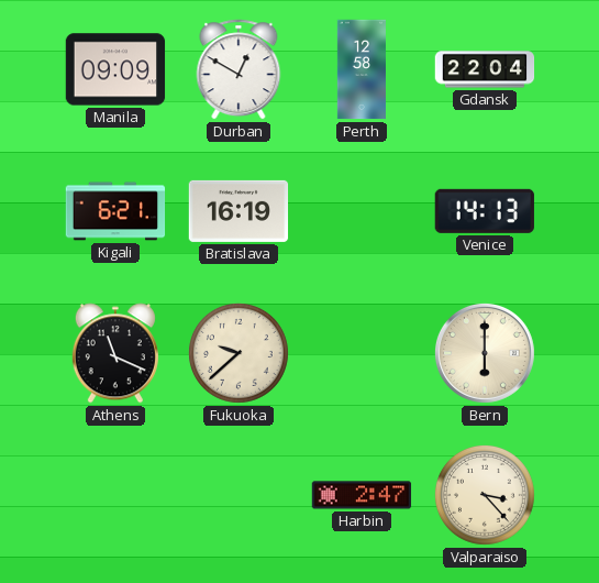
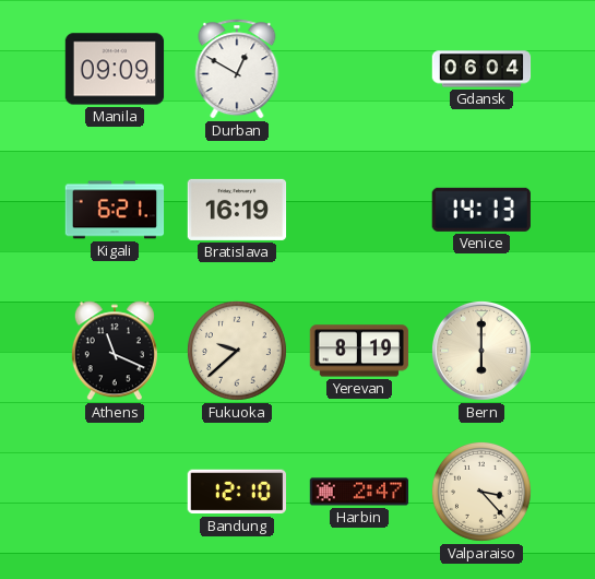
Perth: 12:58 -> none
Gdansk: 22:04 -> 06:04
Yerevan: none -> 8:19
Bandung: none -> 12:10
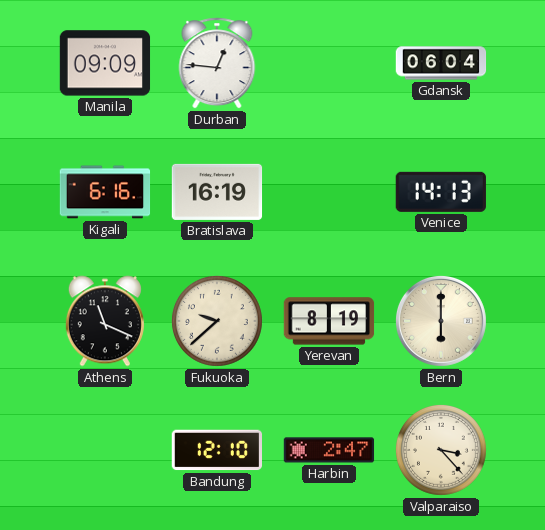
Durban: 12:50 -> 12:46
Kigali: 6:21 -> 6:16
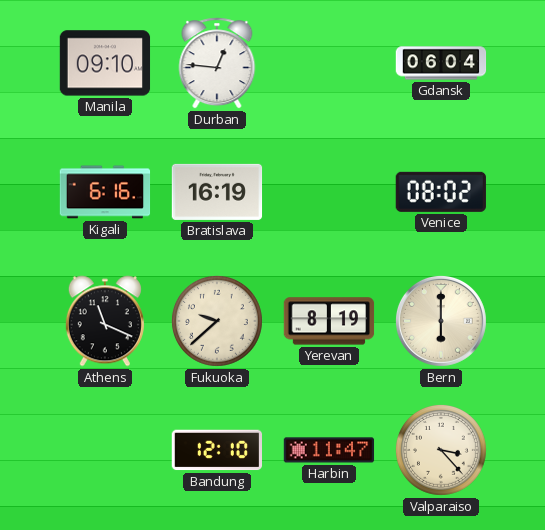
Manila: 09:09 -> 09:10
Venice: 14:13 -> 08:02
Harbin: 2:47 -> 11:47
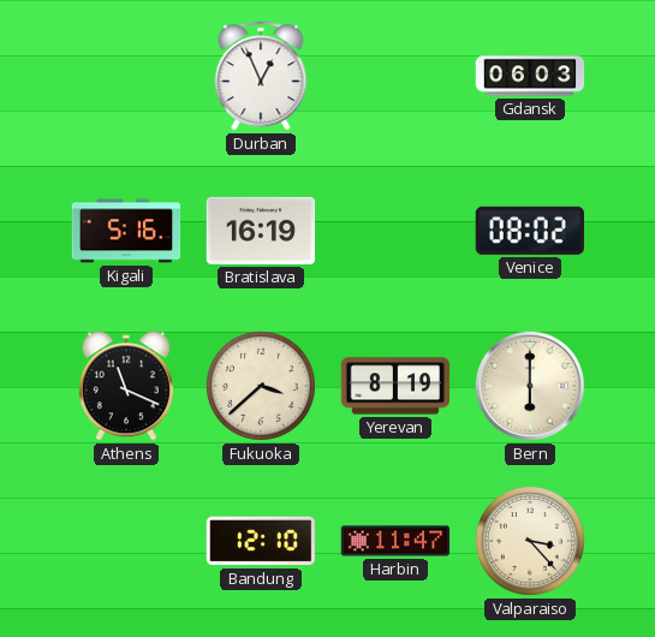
Manila: 09:10 -> none
Durban: 12:46 -> 12:56
Gdansk: 06:04 -> 06:03
Kigali: 6:16 -> 5:16
Fukuoka: 9:38 -> 3:38
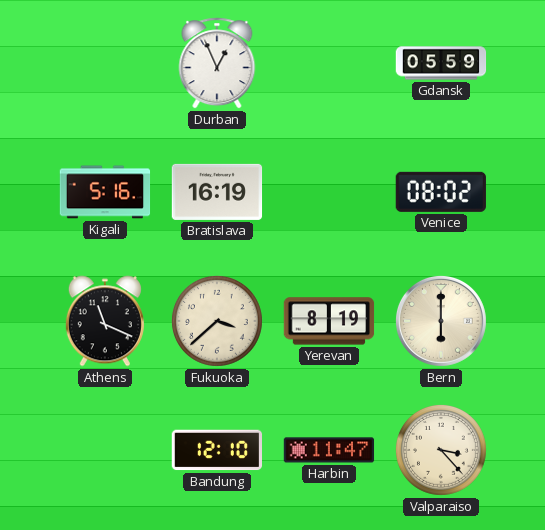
Gdansk: 06:03 -> 05:59
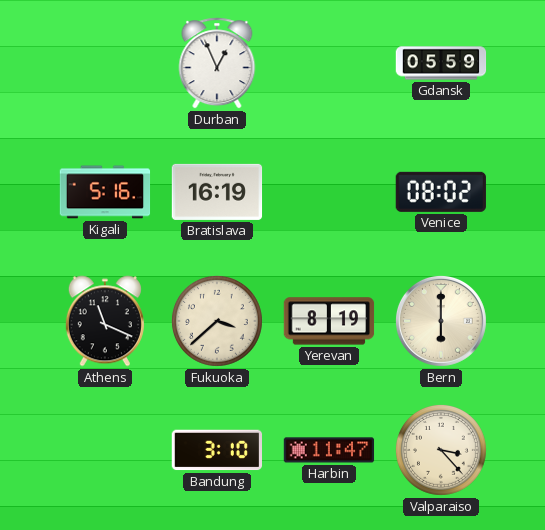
Bandung: 12:10 -> 3:10
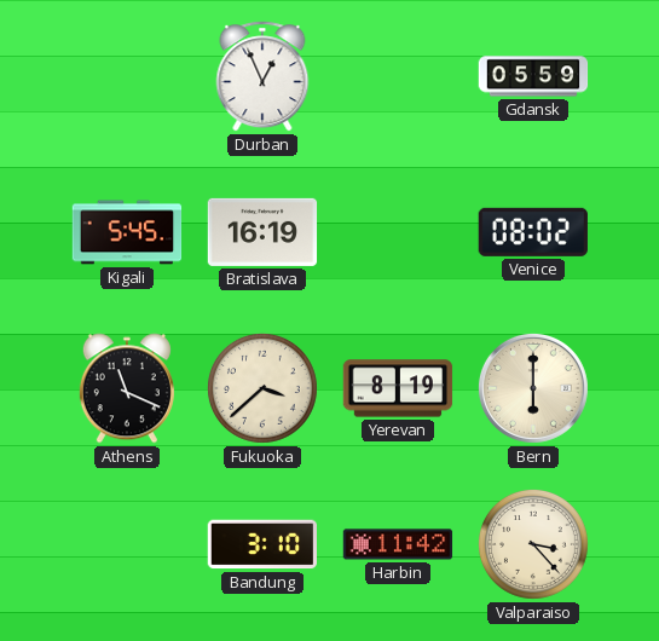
Kigali: 5:16 -> 5:45
Harbin: 11:47 -> 11:42
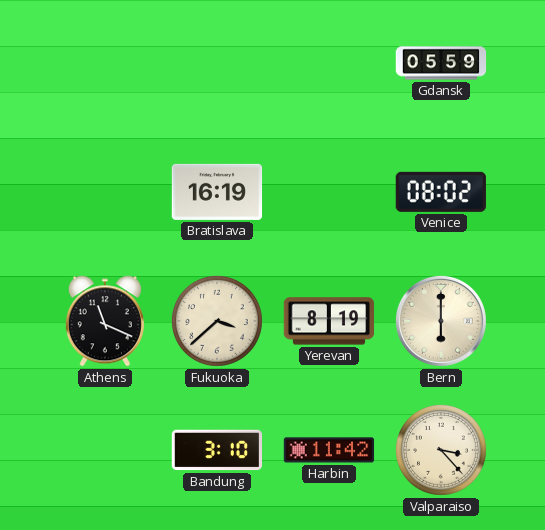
Durban: 12:56 -> none
Kigali: 5:45 -> none
